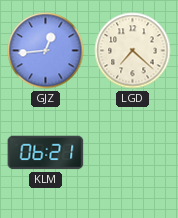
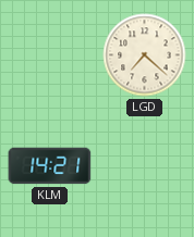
GJZ: 12:44 -> none
KLM: 06:21 -> 14:21
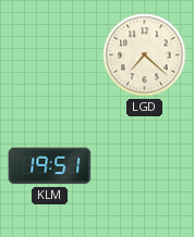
KLM: 14:21 -> 19:51
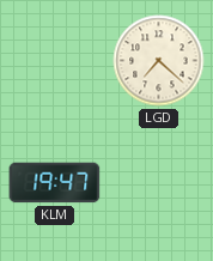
KLM: 19:51 -> 19:47
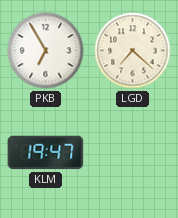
PKB: none -> 6:55
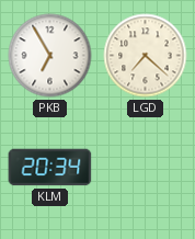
KLM: 19:47 -> 20:34
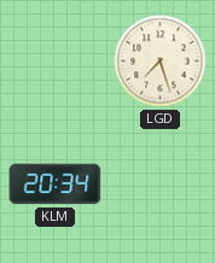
PKB: 6:55 -> none
LGD: 7:22 -> 7:27
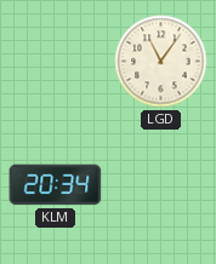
LGD: 7:27 -> 11:06
